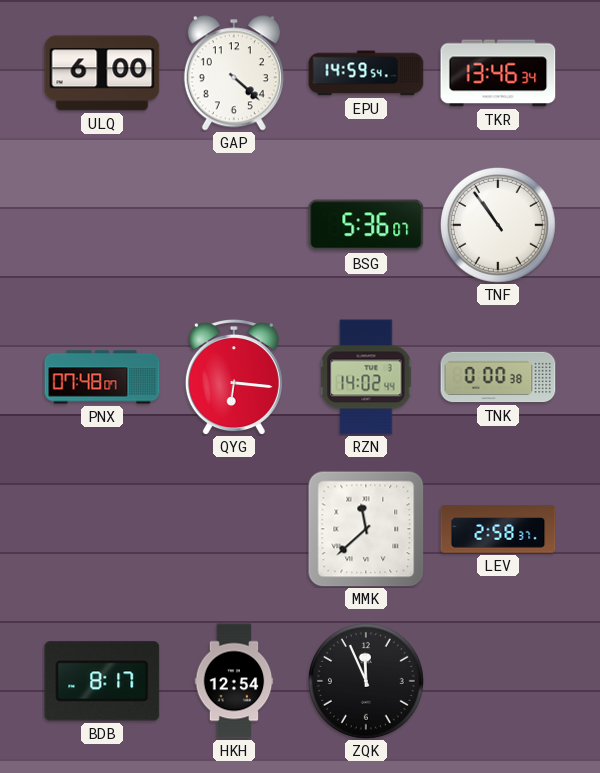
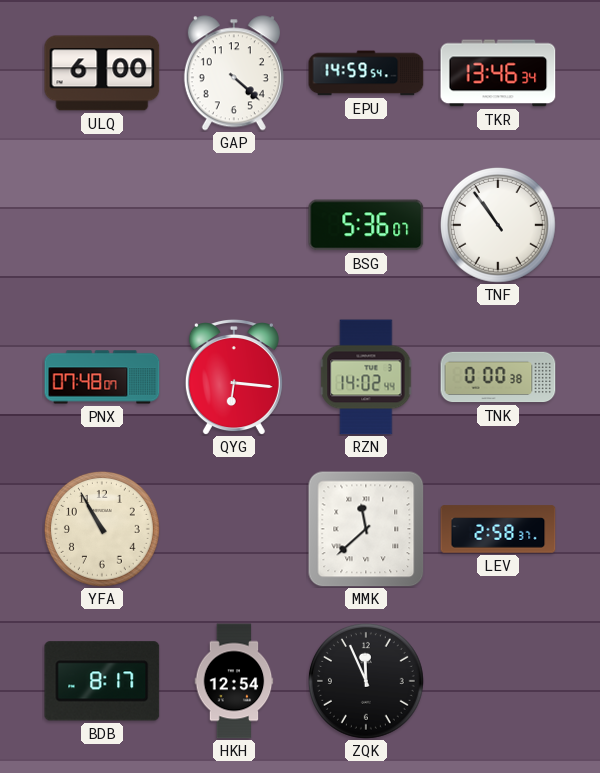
YFA: none -> 10:55
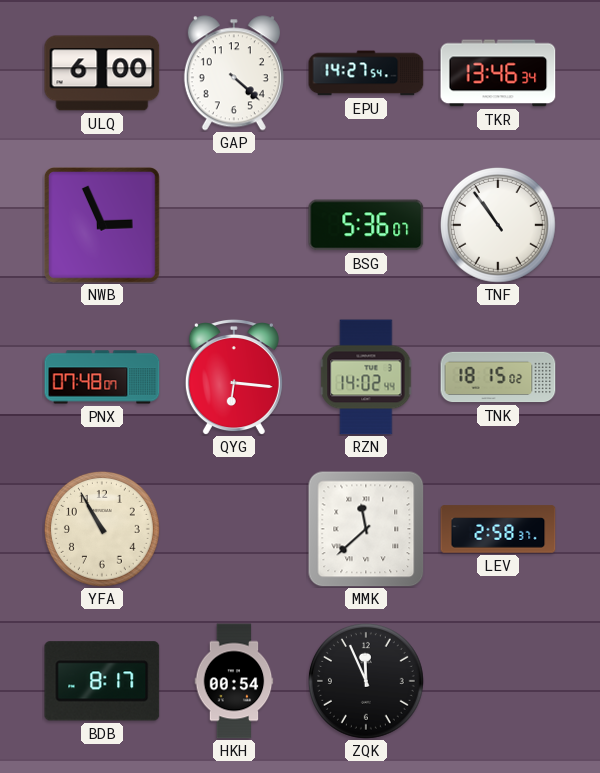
EPU: 14:59 -> 14:27
NWB: none -> 2:56
TNK: 0:00 -> 18:15
HKH: 12:54 -> 00:54
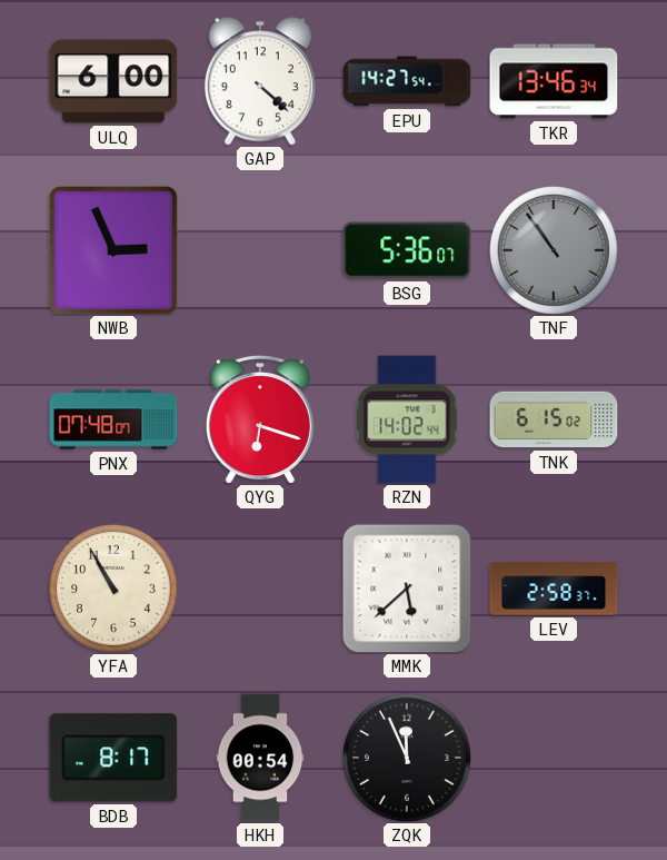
TNF dial: white -> grey
QYG: 6:16 -> 6:18
TNK: 18:15 -> 6:15
MMK: 11:38 -> 5:38
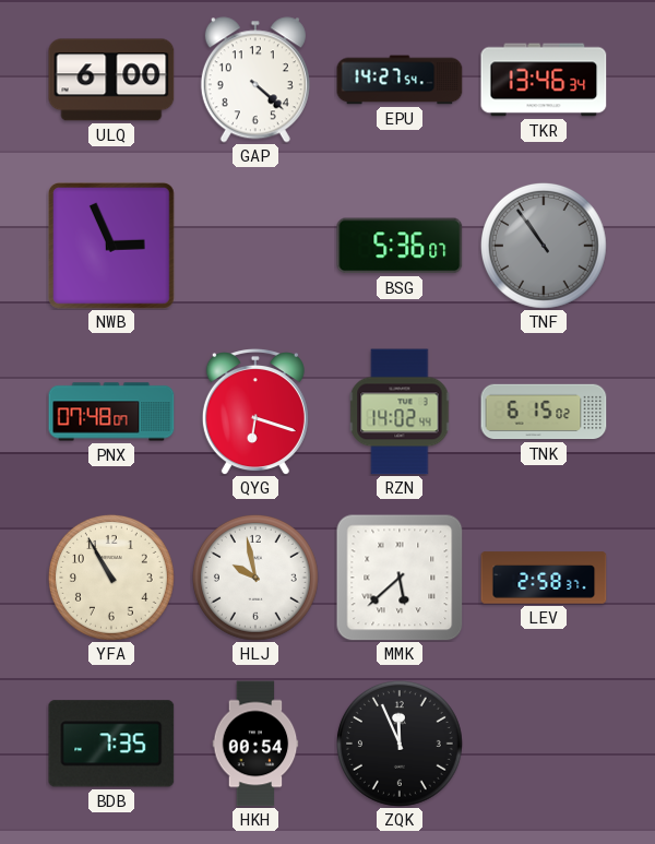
HLJ: none -> 9:58
BDB: 8:17 -> 7:35
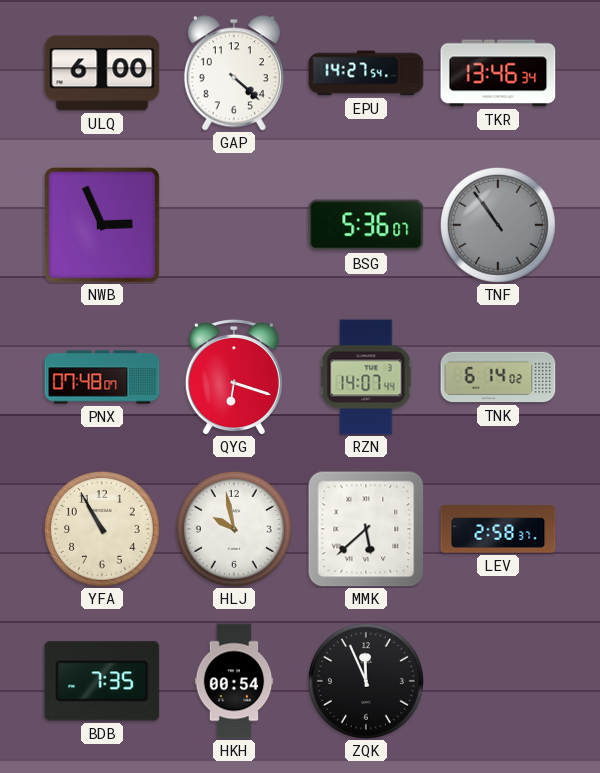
RZN: 14:02 -> 14:07
TNK: 6:15 -> 6:14
